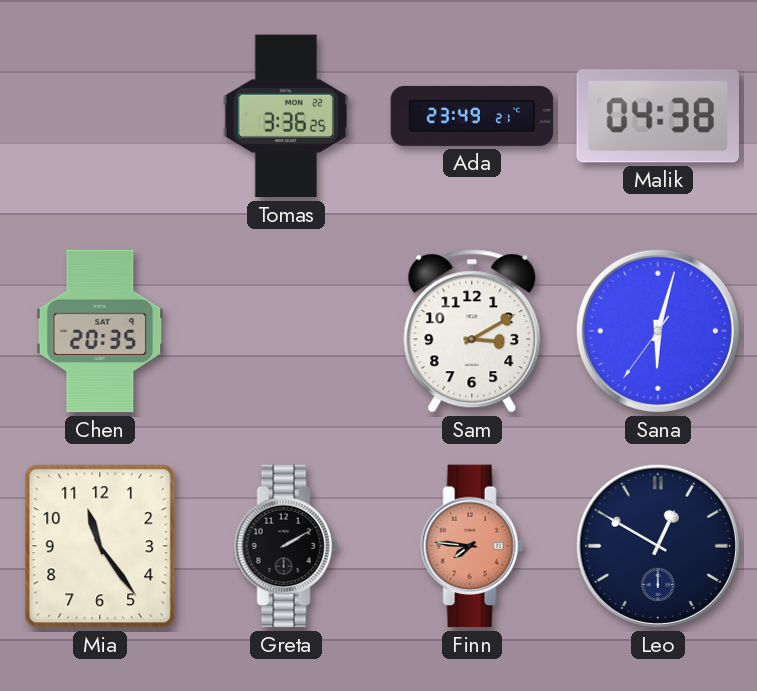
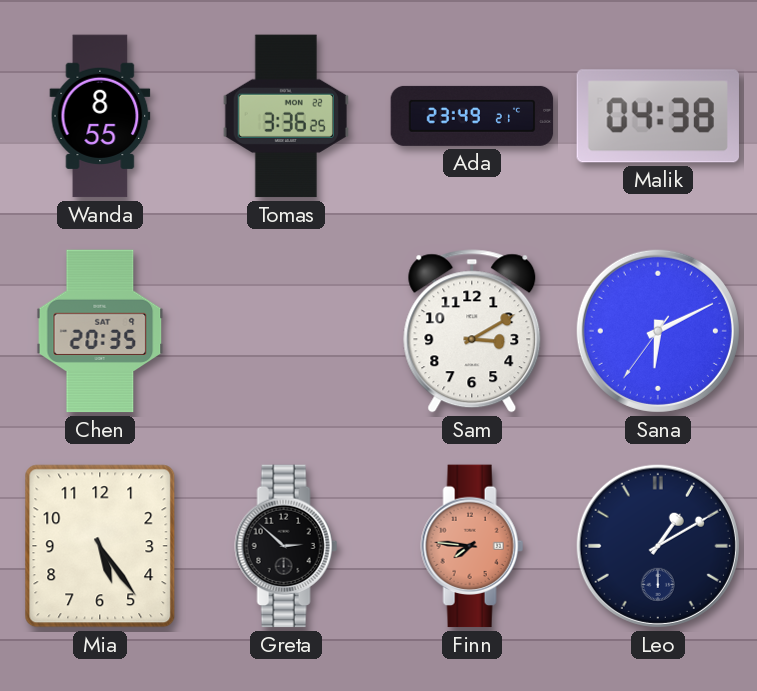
Wanda: none -> 8:55
Sana: 6:02 -> 6:10
Mia: 11:24 -> 5:24
Greta: 2:10 -> 2:52
Leo: 12:50 -> 1:10
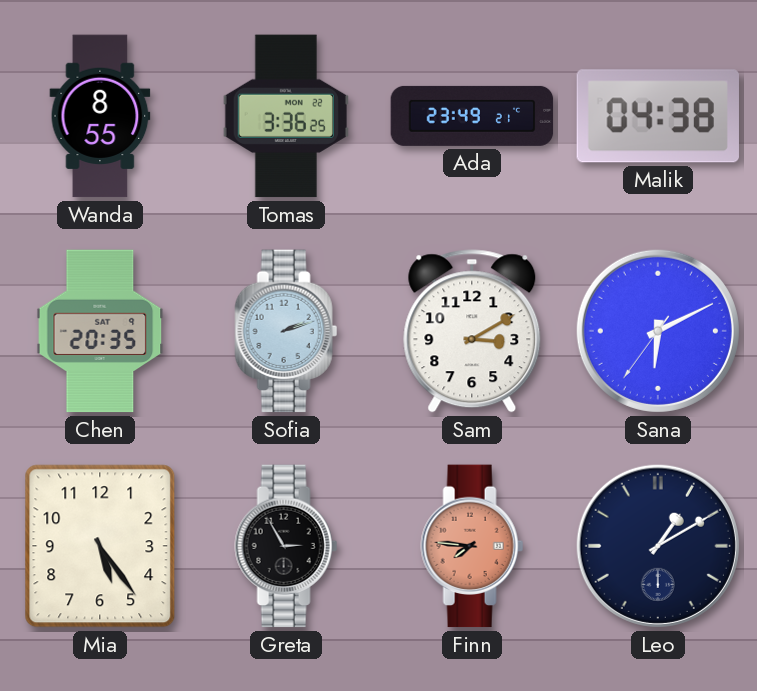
Sofia: none -> 2:12
Greta: 2:52 -> 2:55
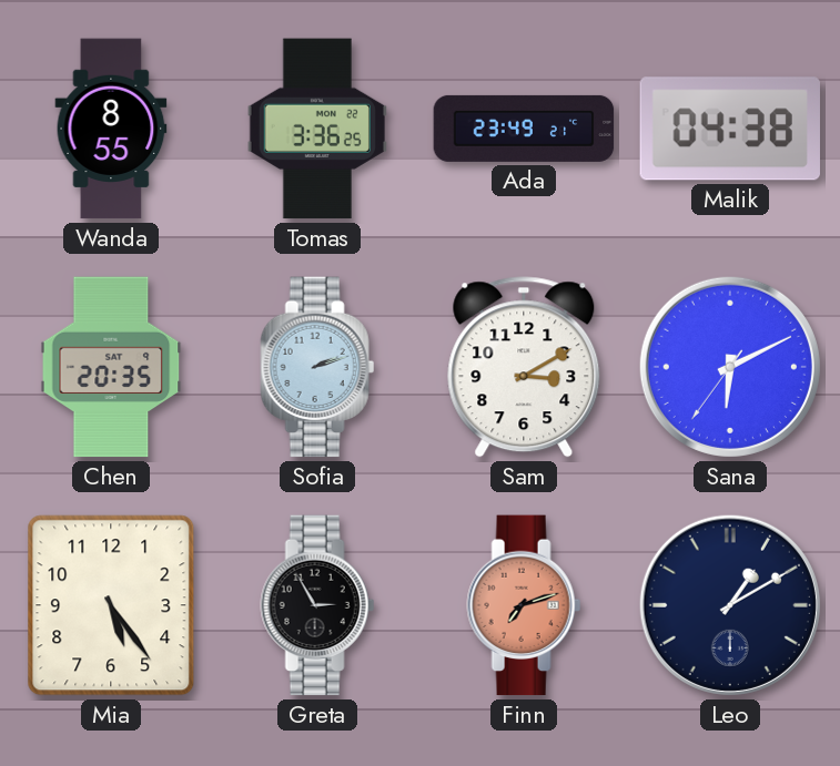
Finn: 7:46 -> 7:12
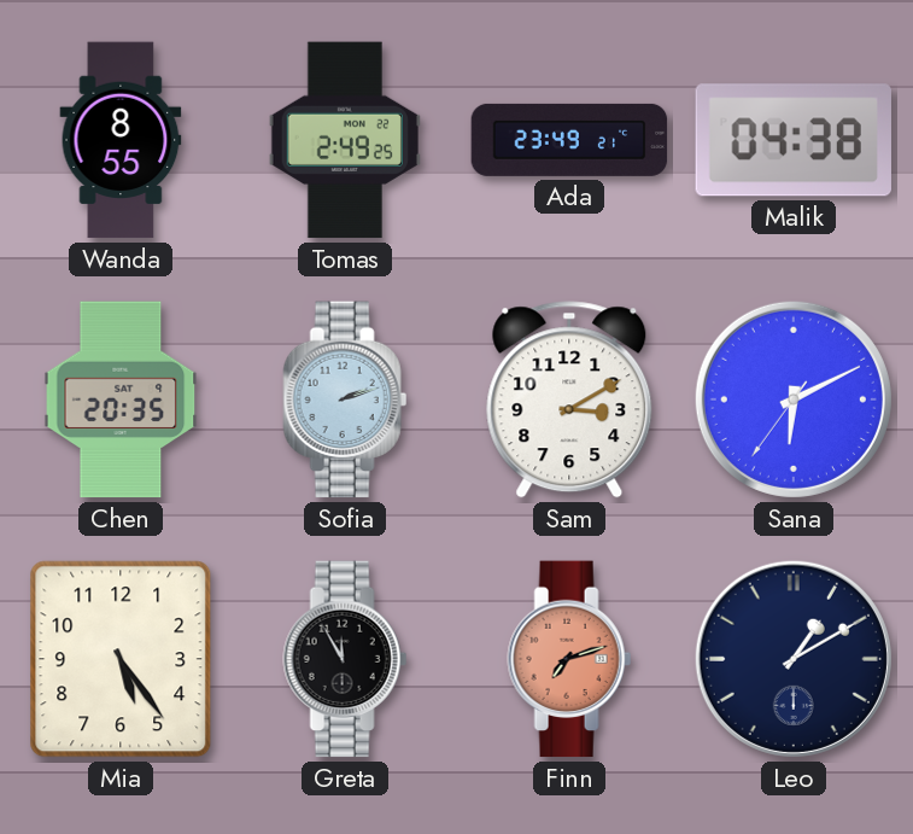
Tomas: 3:36 -> 2:49
Greta: 2:55 -> 11:55
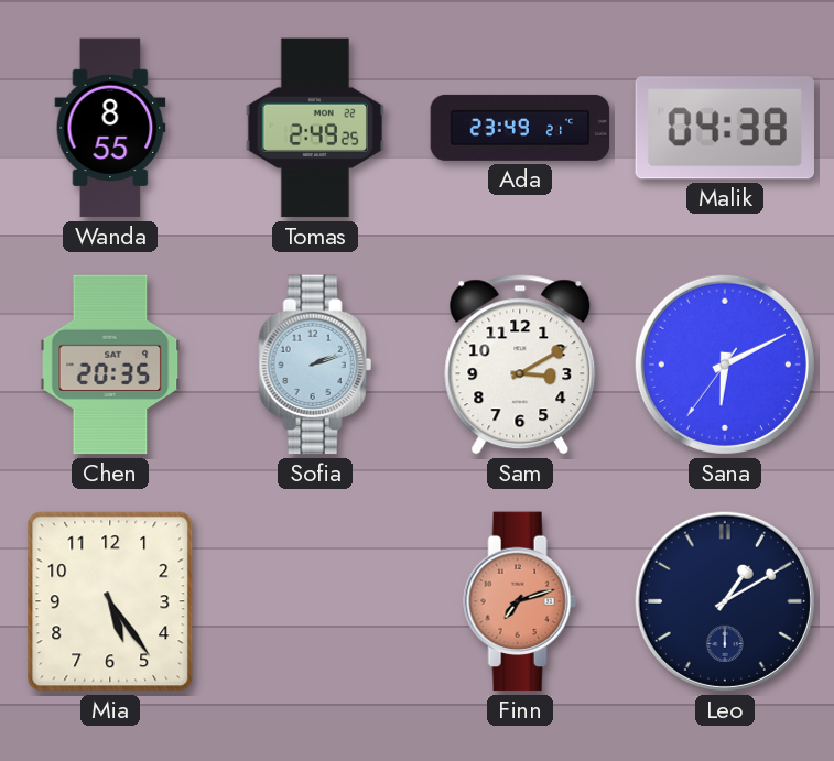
Greta: 11:55 -> none
